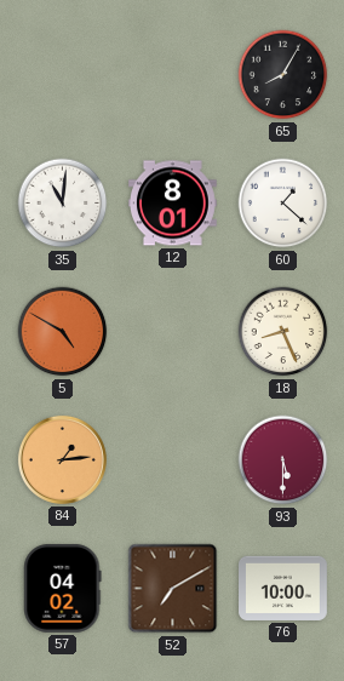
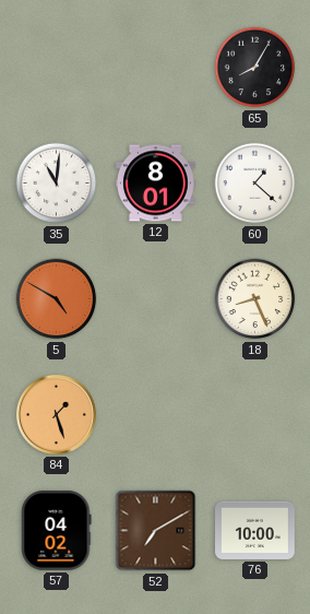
84: 1:14 -> 1:27
93: 5:30 -> none
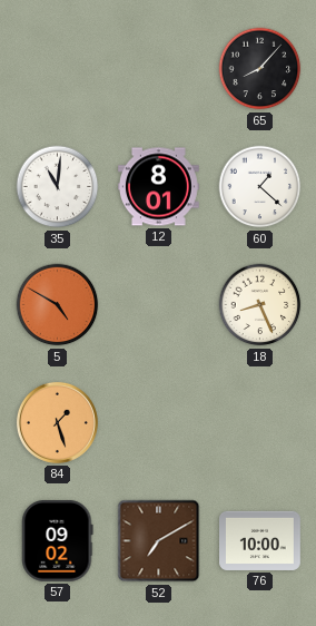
65: 8:05 -> 8:07
57: 04:02 -> 09:02
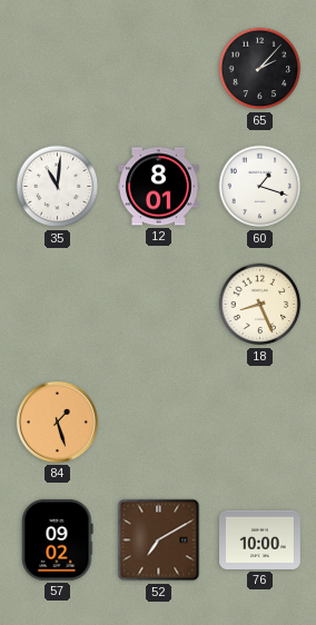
65: 8:07 -> 2:07
60: 1:22 -> 1:18
5: 4:50 -> none
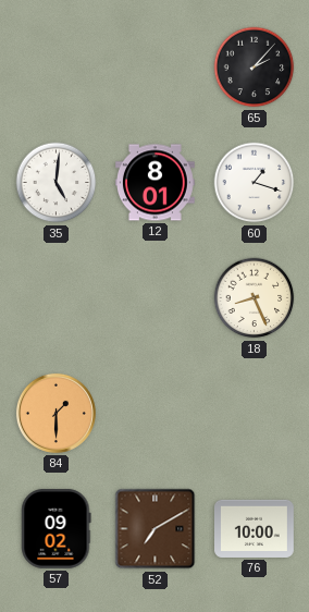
35: 11:01 -> 5:01
84: 1:27 -> 1:30
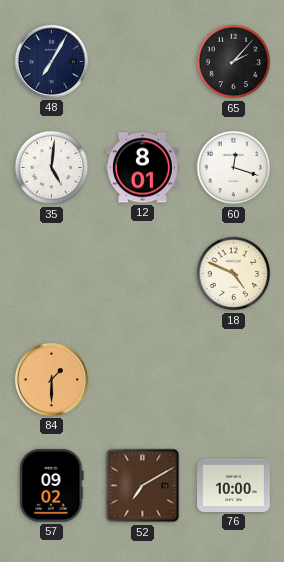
48: none -> 7:05
60: 1:18 -> 12:18
18: 8:26 -> 4:49
